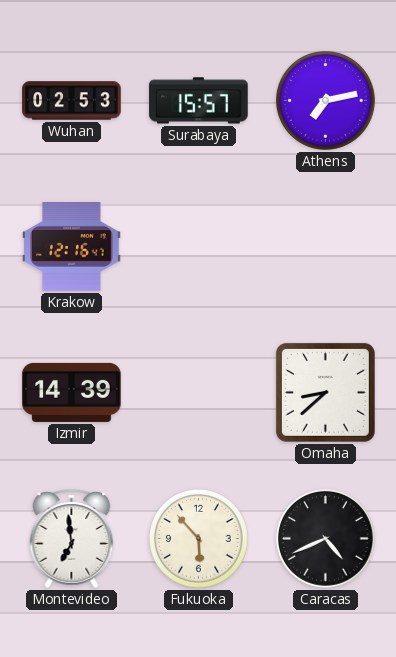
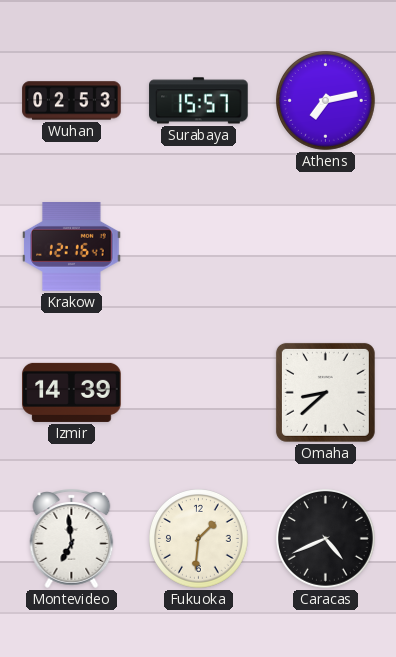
Fukuoka: 5:53 -> 1:31
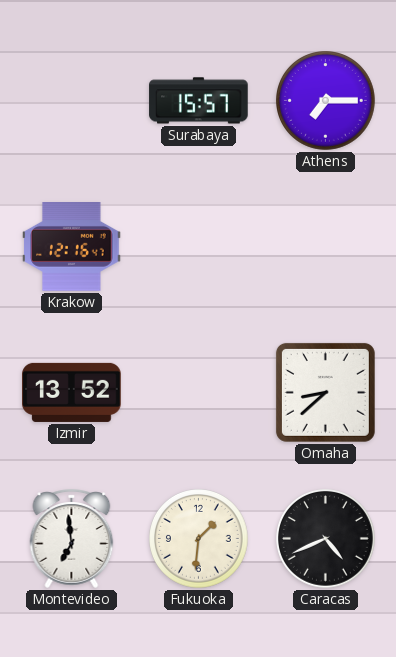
Wuhan: 02:53 -> none
Athens: 7:13 -> 7:15
Izmir: 14:39 -> 13:52
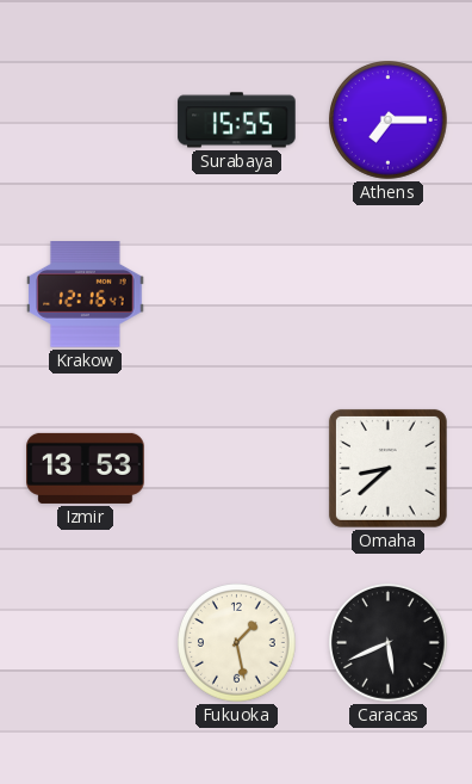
Surabaya: 15:57 -> 15:55
Izmir: 13:52 -> 13:53
Montevideo: 6:59 -> none
Fukuoka: 1:31 -> 1:28
Caracas: 4:41 -> 5:41
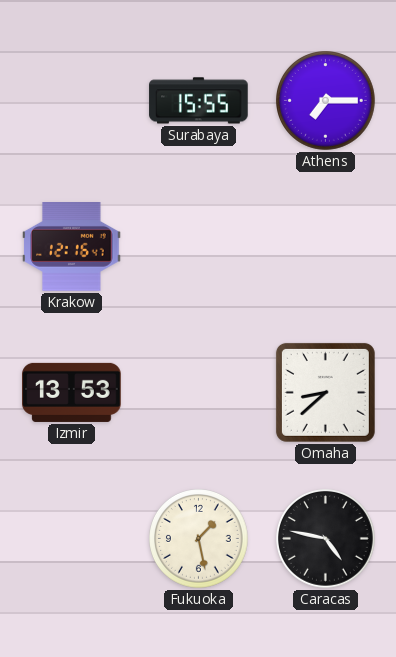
Caracas: 5:41 -> 4:47
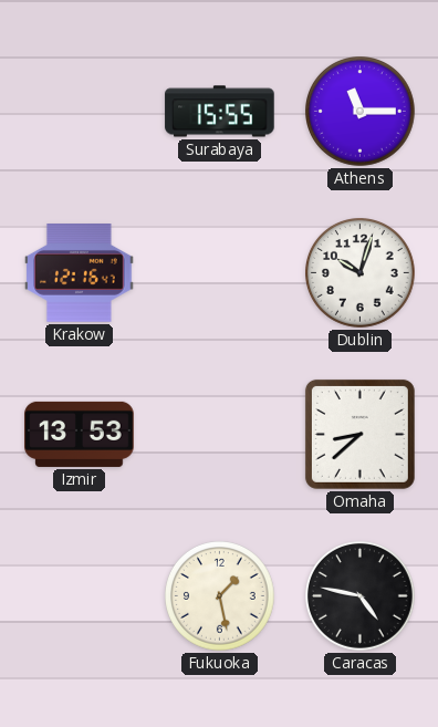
Athens: 7:15 -> 11:15
Dublin: none -> 10:03
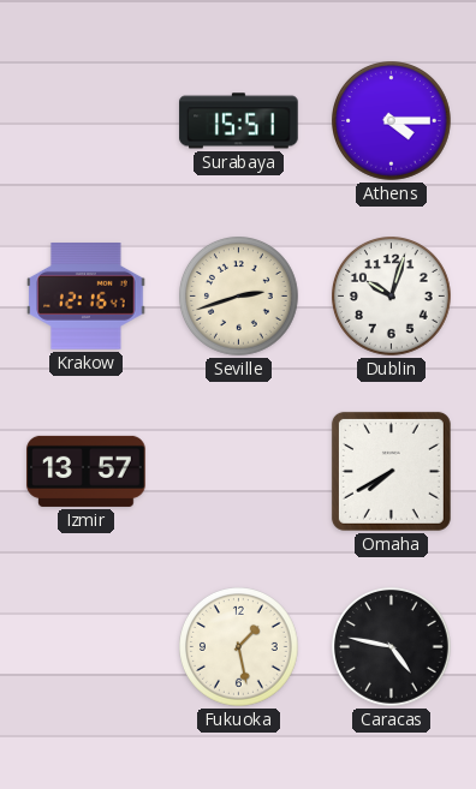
Surabaya: 15:55 -> 15:51
Athens: 11:15 -> 4:15
Seville: none -> 2:42
Izmir: 13:53 -> 13:57
Omaha: 8:38 -> 7:40
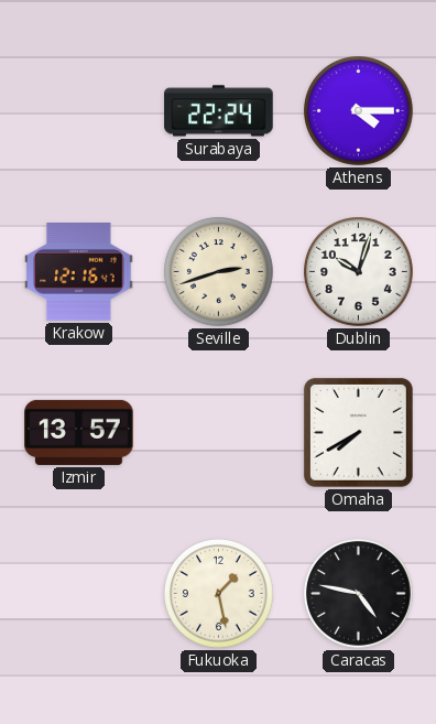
Surabaya: 15:51 -> 22:24
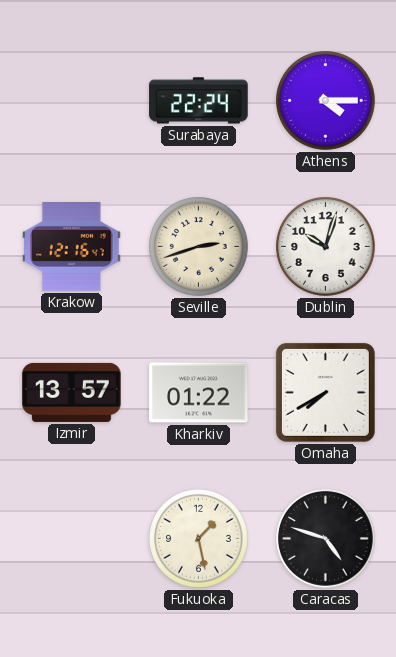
Kharkiv: none -> 01:22
Caracas: 4:47 -> 4:48
